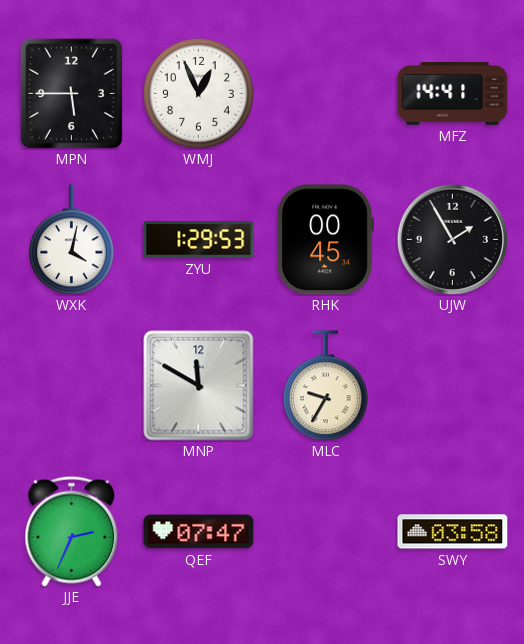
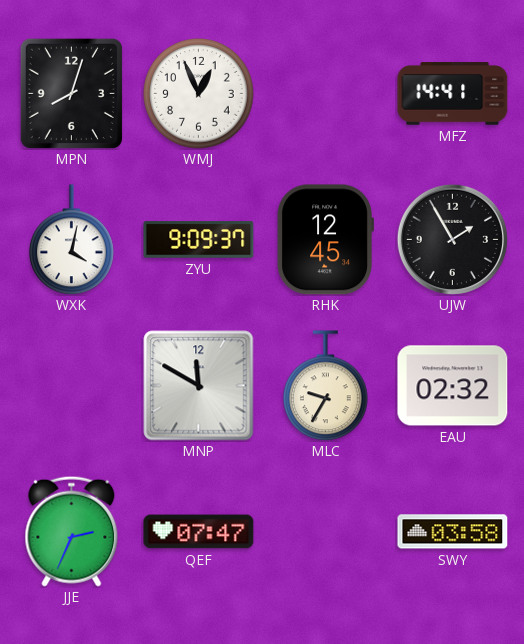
MPN: 5:45 -> 8:03
ZYU: 1:29 -> 9:09
RHK: 00:45 -> 12:45
EAU: none -> 02:32
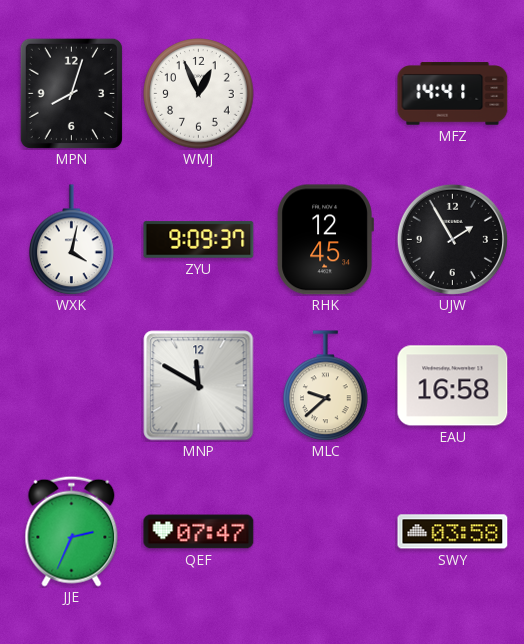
MLC: 9:35 -> 9:38
EAU: 02:32 -> 16:58
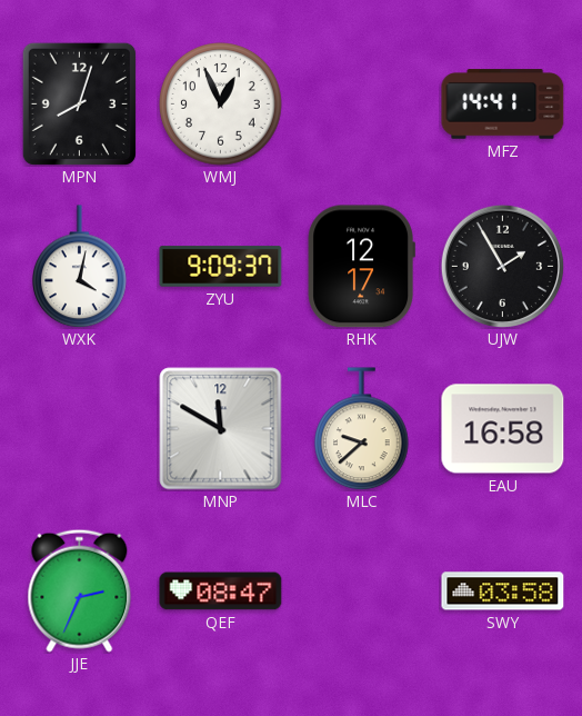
RHK: 12:45 -> 12:17
QEF: 07:47 -> 08:47
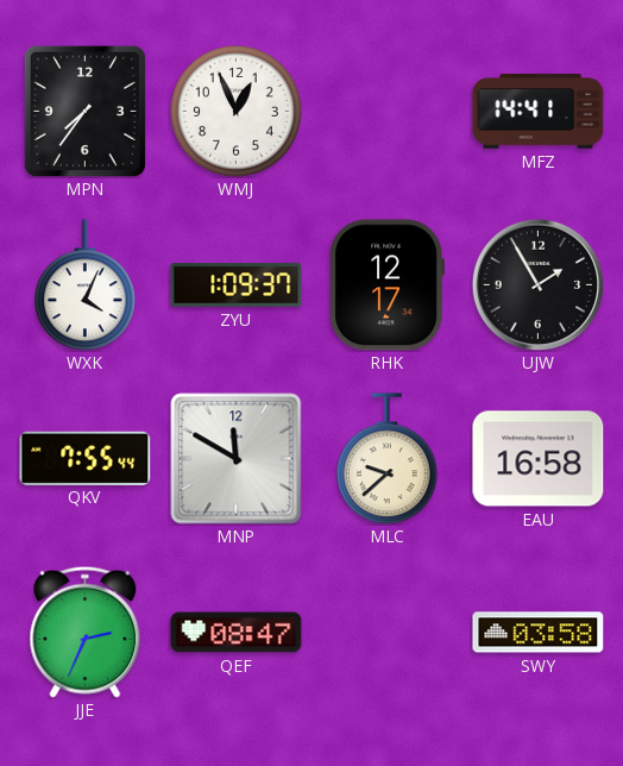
MPN: 8:03 -> 7:36
WXK: 4:02 -> 4:04
ZYU: 9:09 -> 1:09
QKV: none -> 7:55
